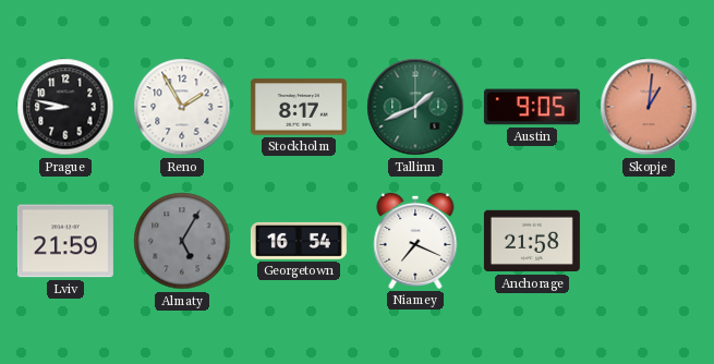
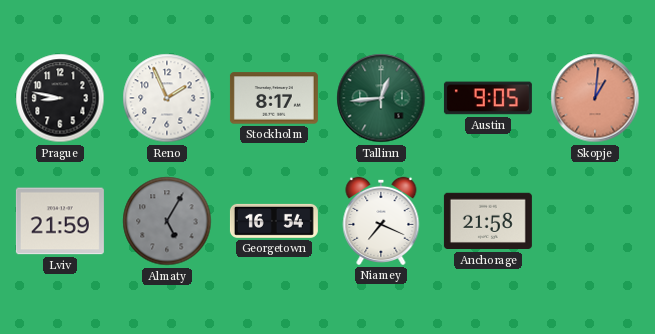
Reno: 1:55 -> 1:56
Tallinn: 1:41 -> 12:44
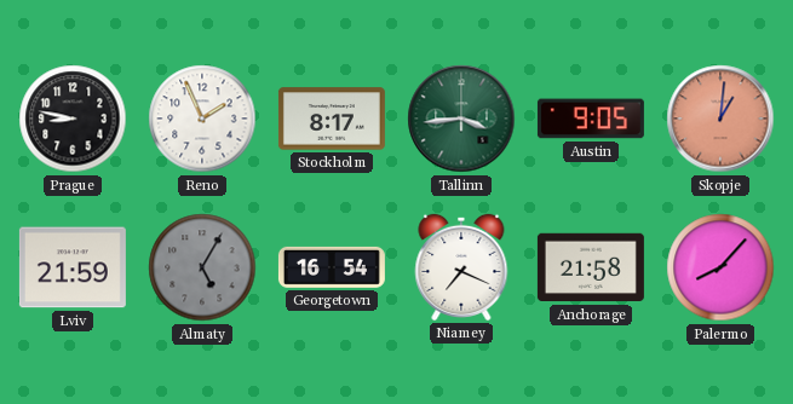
Tallinn: 12:44 -> 3:44
Palermo: none -> 8:07
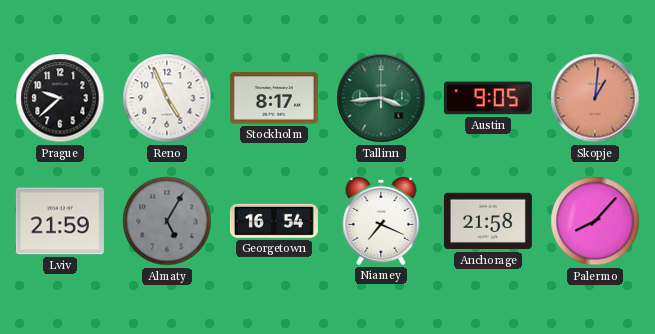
Prague: 8:47 -> 9:38
Reno: 1:56 -> 4:56
